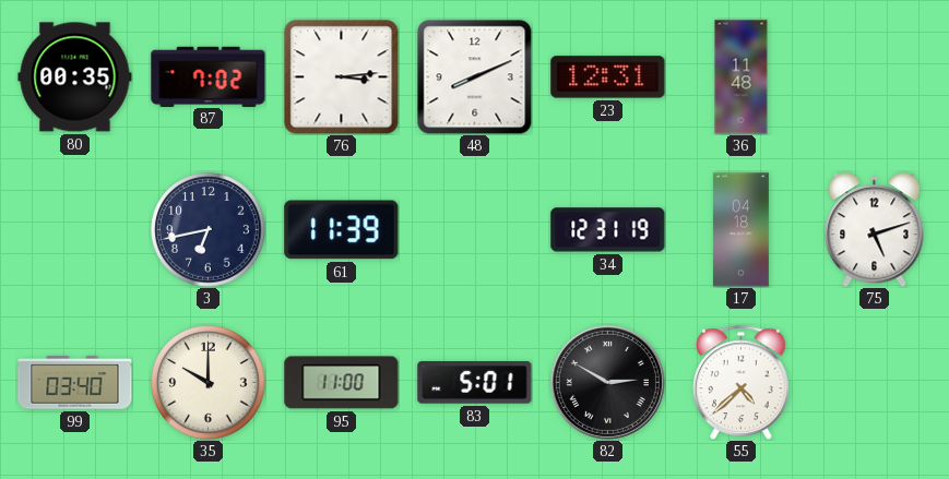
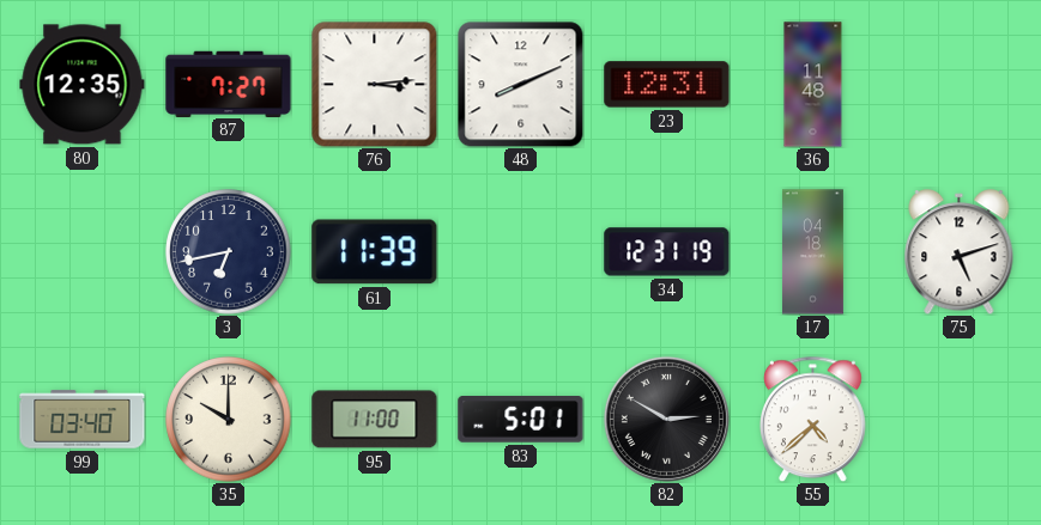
80: 00:35 -> 12:35
87: 7:02 -> 7:27
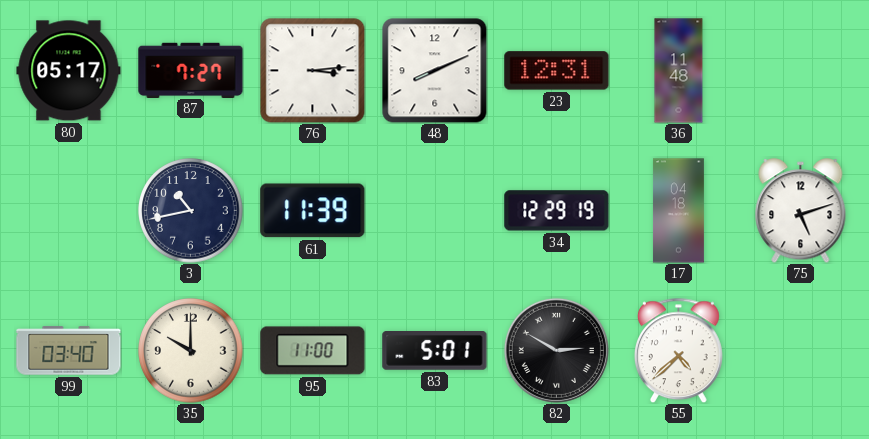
80: 12:35 -> 05:17
3: 6:43 -> 10:43
34: 12:31 -> 12:29
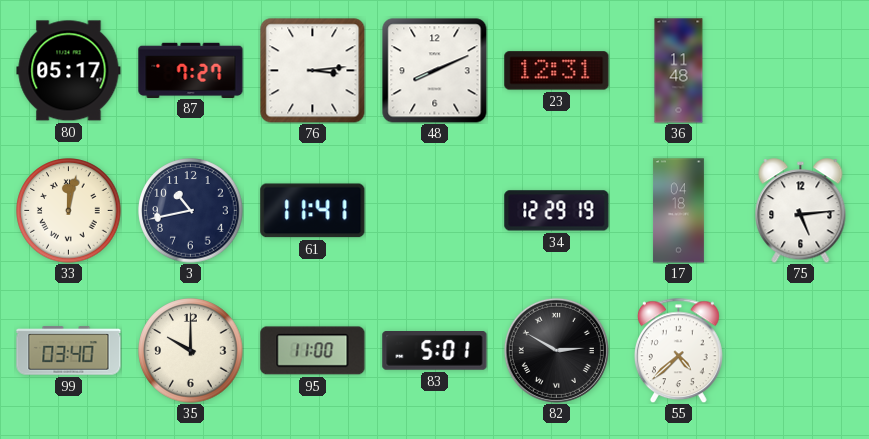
33: none -> 12:02
61: 11:39 -> 11:41
75: 5:12 -> 5:14
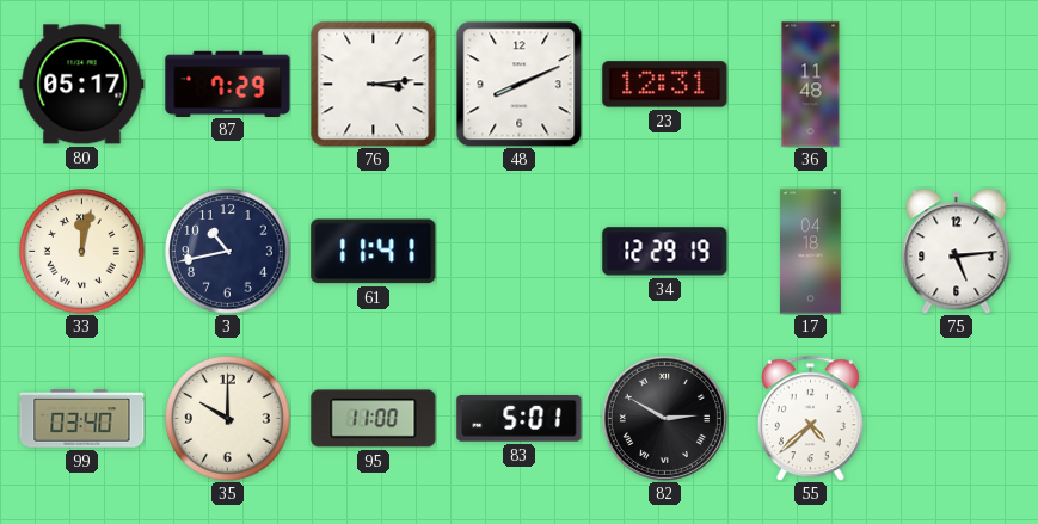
87: 7:27 -> 7:29
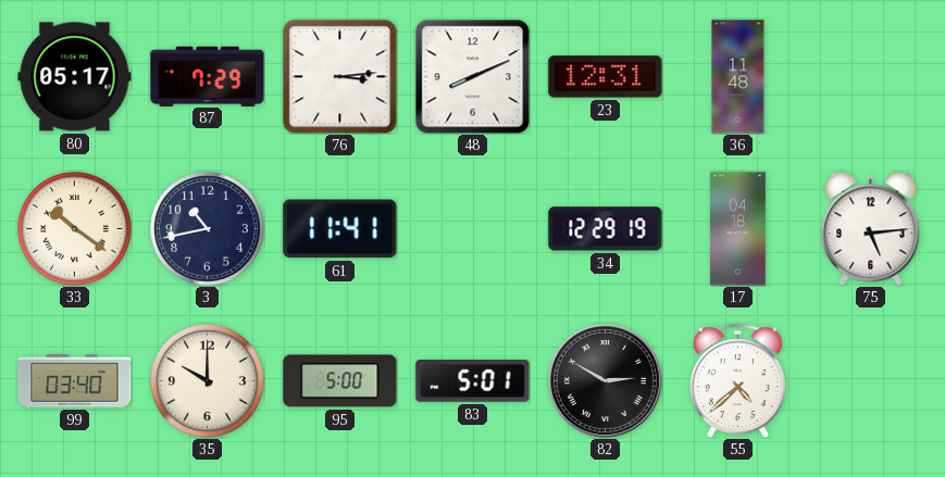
33: 12:02 -> 10:21
95: 11:00 -> 5:00
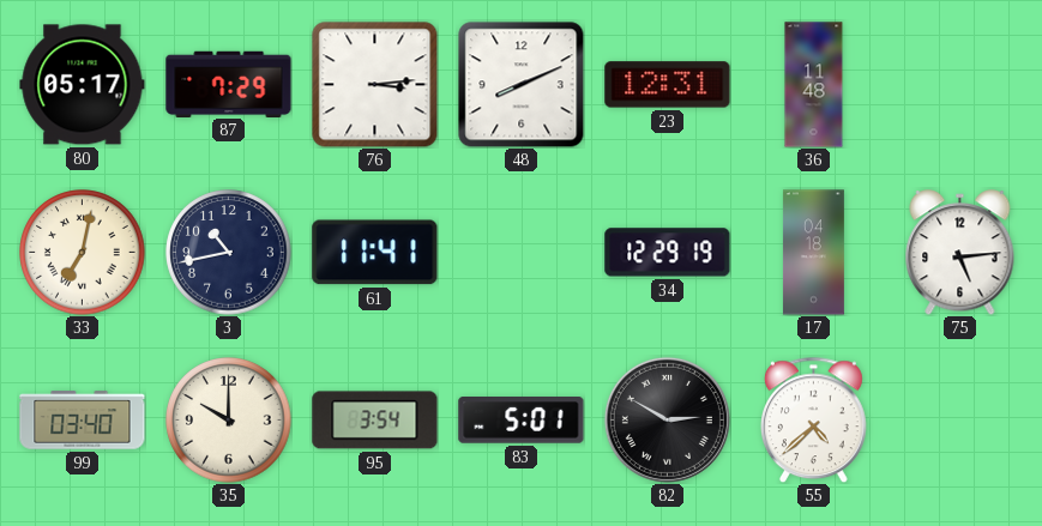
33: 10:21 -> 7:02
95: 5:00 -> 3:54
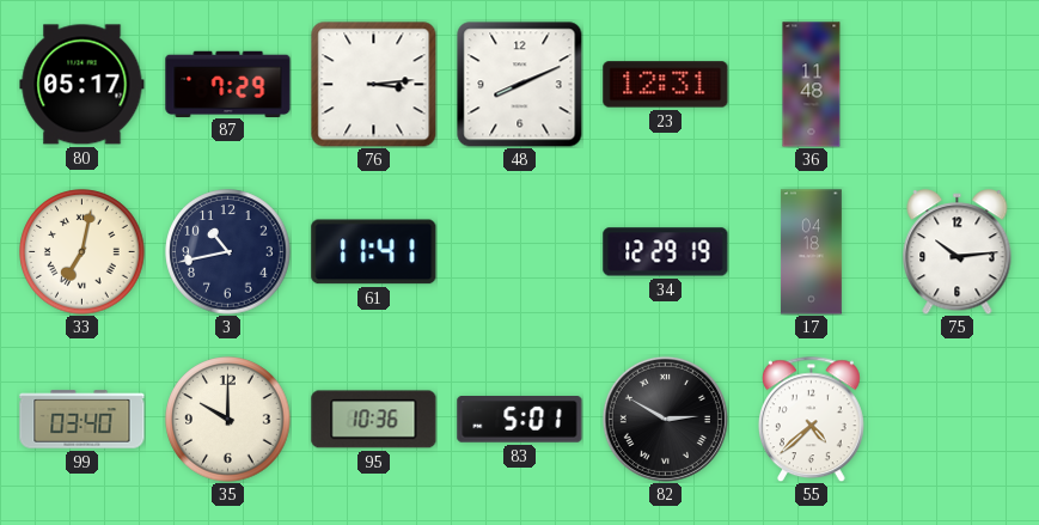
75: 5:14 -> 10:14
95: 3:54 -> 10:36
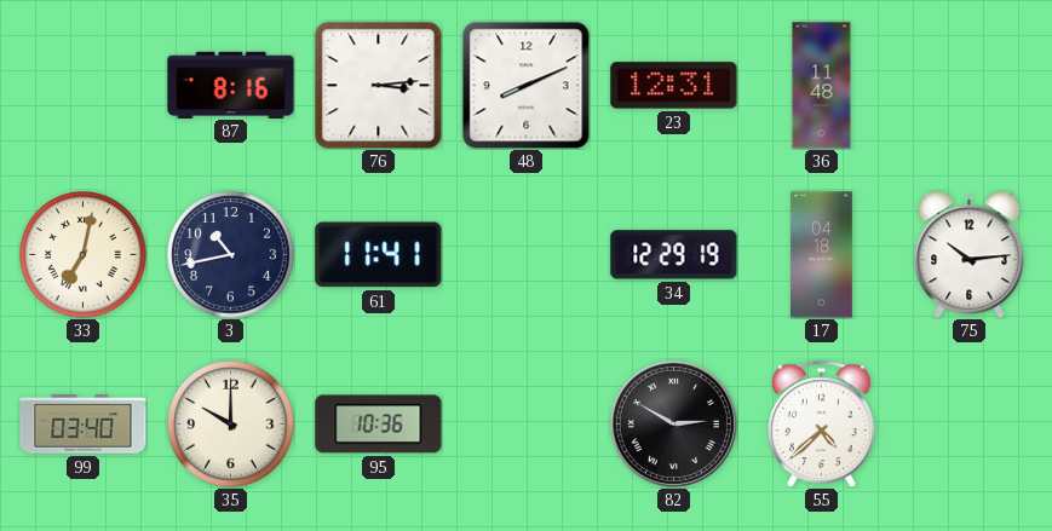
80: 05:17 -> none
87: 7:29 -> 8:16
83: 5:01 -> none
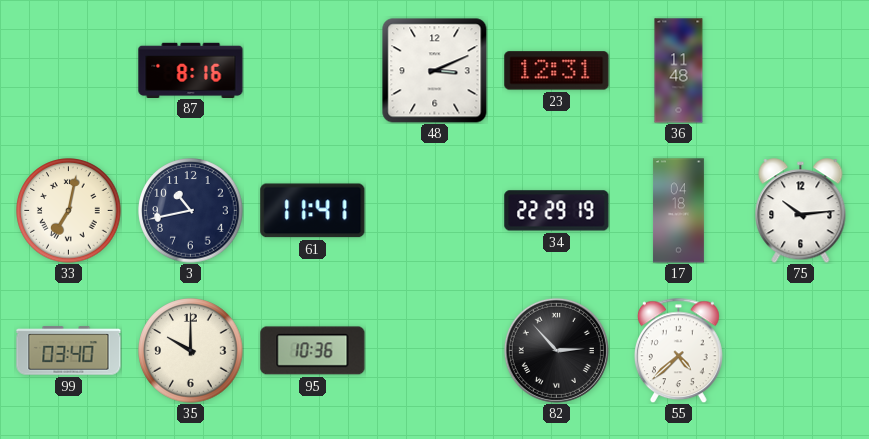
76: 3:14 -> none
48: 8:11 -> 3:11
34: 12:29 -> 22:29
82: 2:50 -> 2:53
